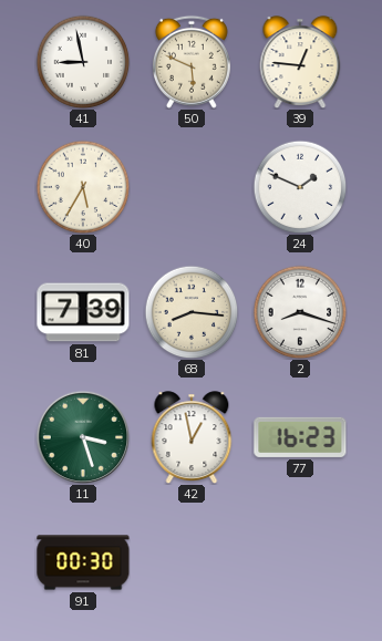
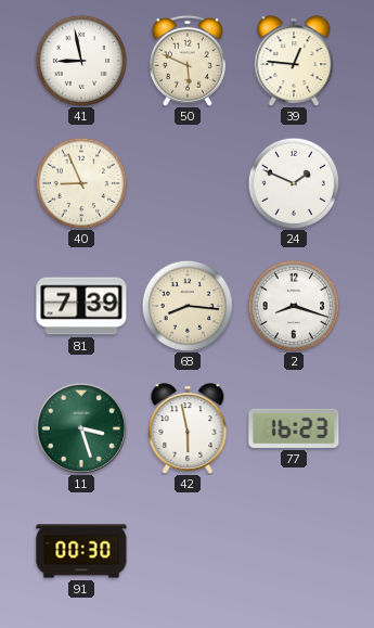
40: 5:35 -> 8:56
42: 12:58 -> 5:58
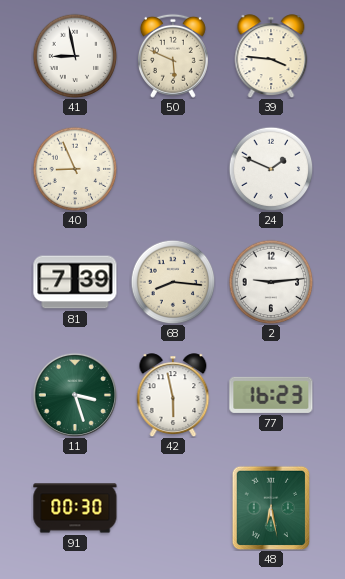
39: 12:46 -> 3:46
2: 8:18 -> 9:14
48: none -> 6:28
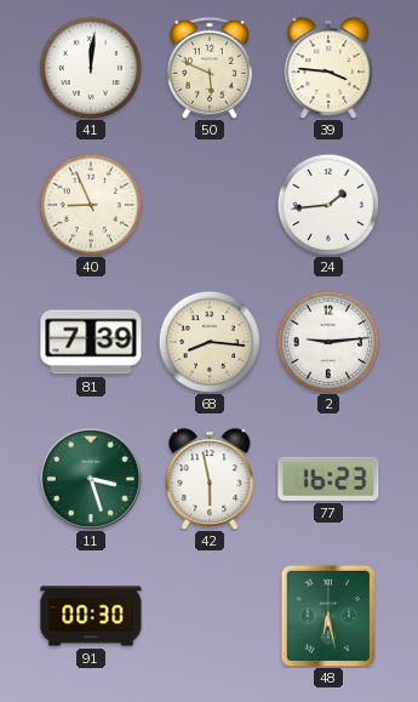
41: 8:58 -> 12:01
24: 1:49 -> 1:44
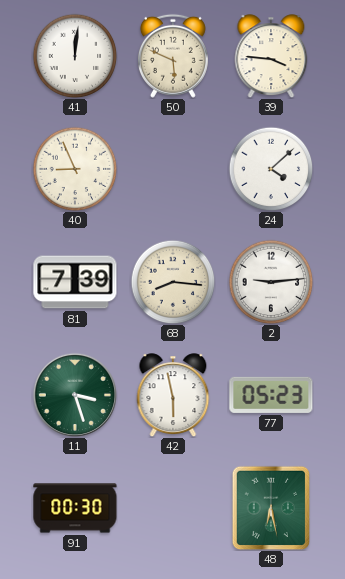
24: 1:44 -> 4:08
77: 16:23 -> 05:23
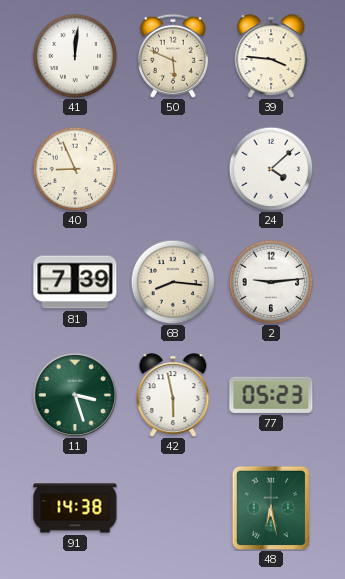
91: 00:30 -> 14:38
